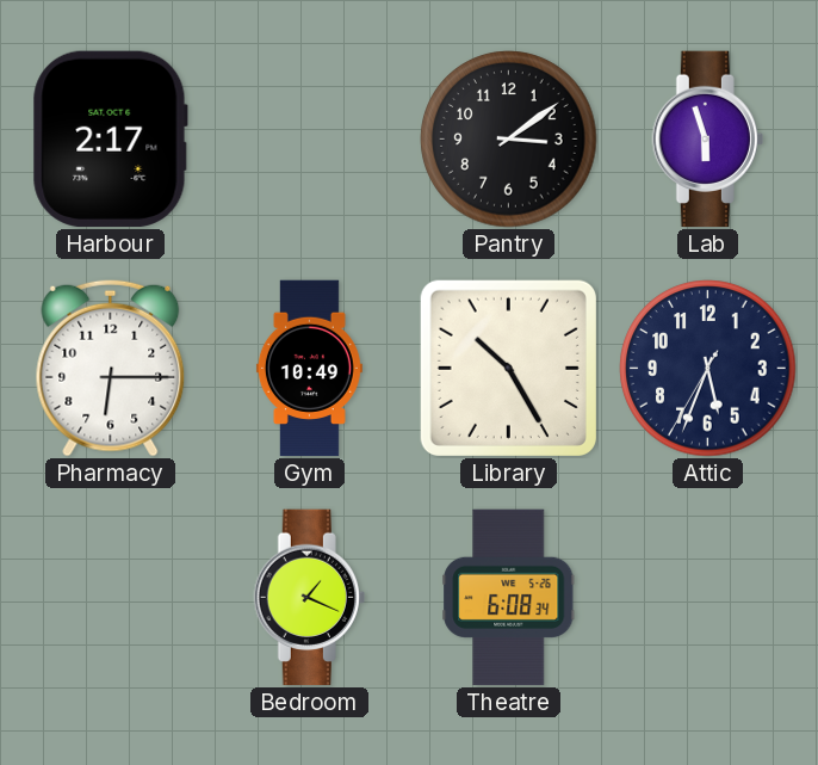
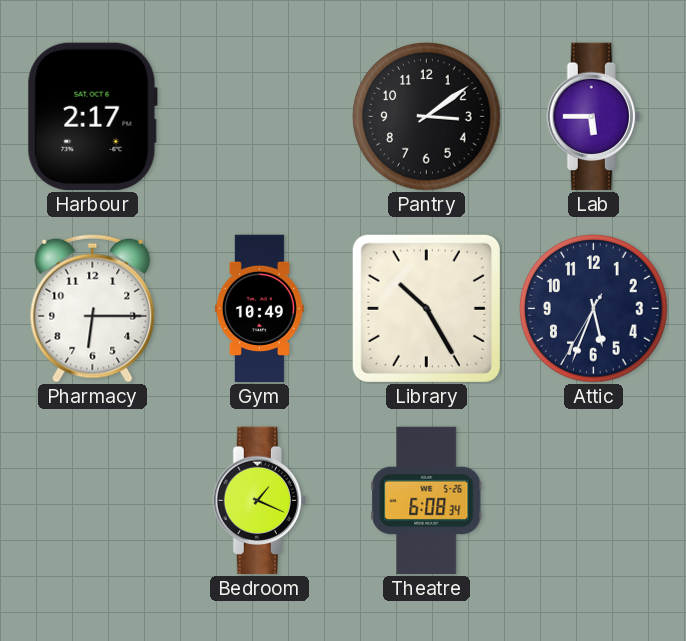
Lab: 5:57 -> 5:45
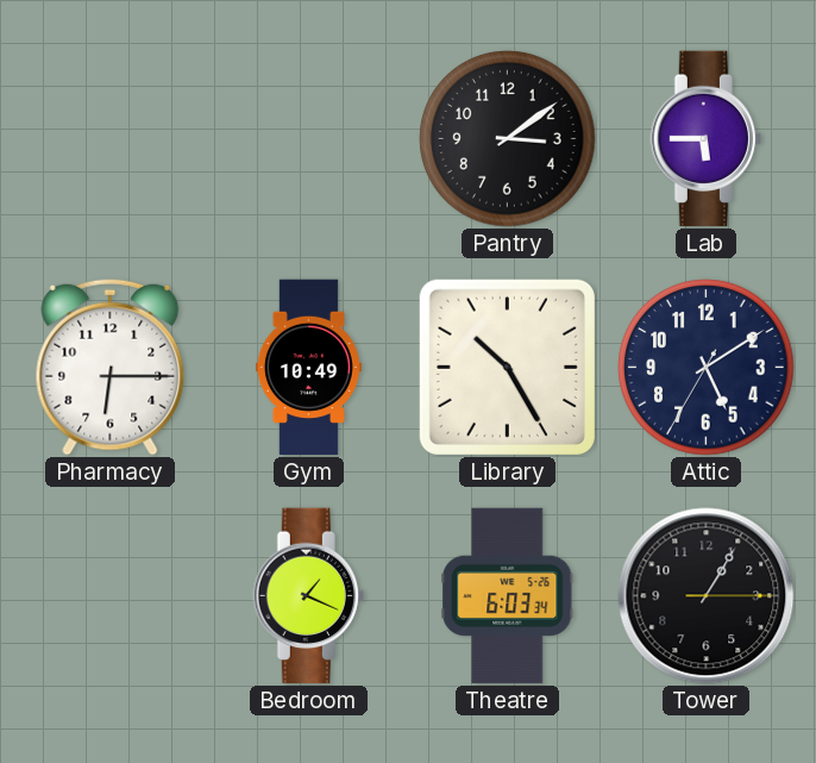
Harbour: 2:17 -> none
Attic: 5:33 -> 5:09
Theatre: 6:08 -> 6:03
Tower: none -> 1:05
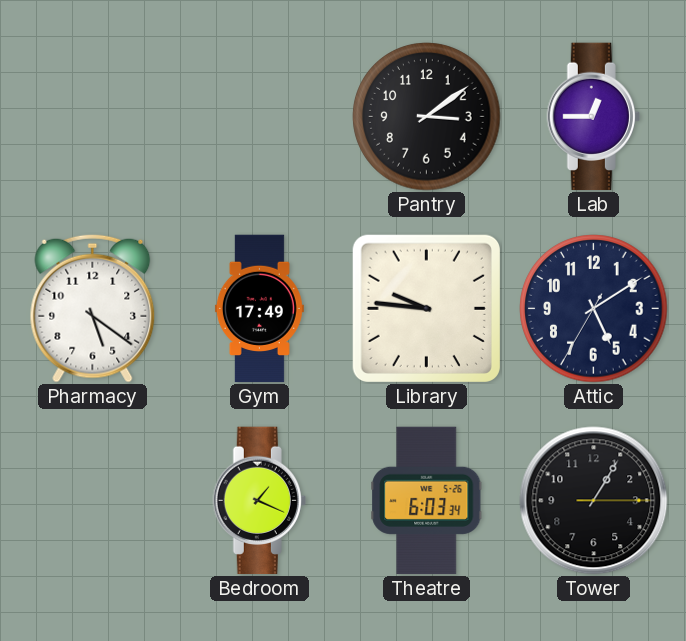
Lab: 5:45 -> 12:45
Pharmacy: 6:15 -> 5:21
Gym: 10:49 -> 17:49
Library: 10:25 -> 9:46
